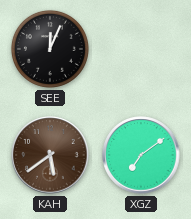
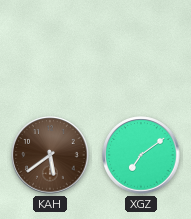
SEE: 12:04 -> none
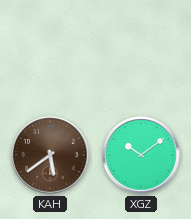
XGZ: 7:09 -> 10:09
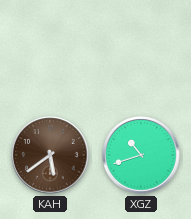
XGZ: 10:09 -> 10:42
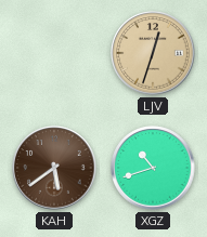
LJV: none -> 12:33
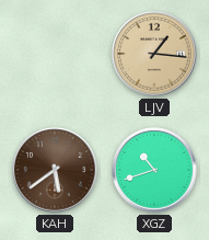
LJV: 12:33 -> 1:16
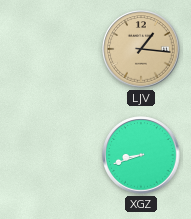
KAH: 5:39 -> none
XGZ: 10:42 -> 8:42
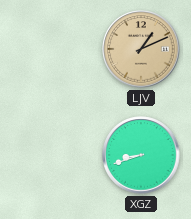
LJV: 1:16 -> 1:11
